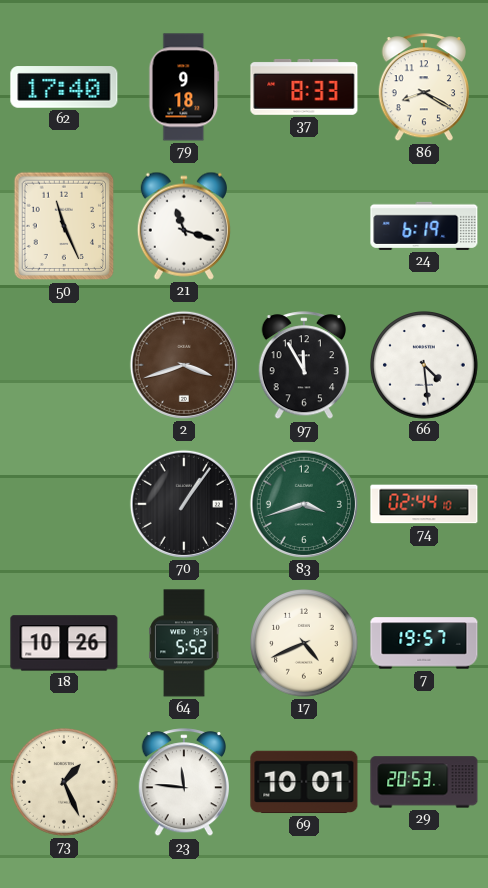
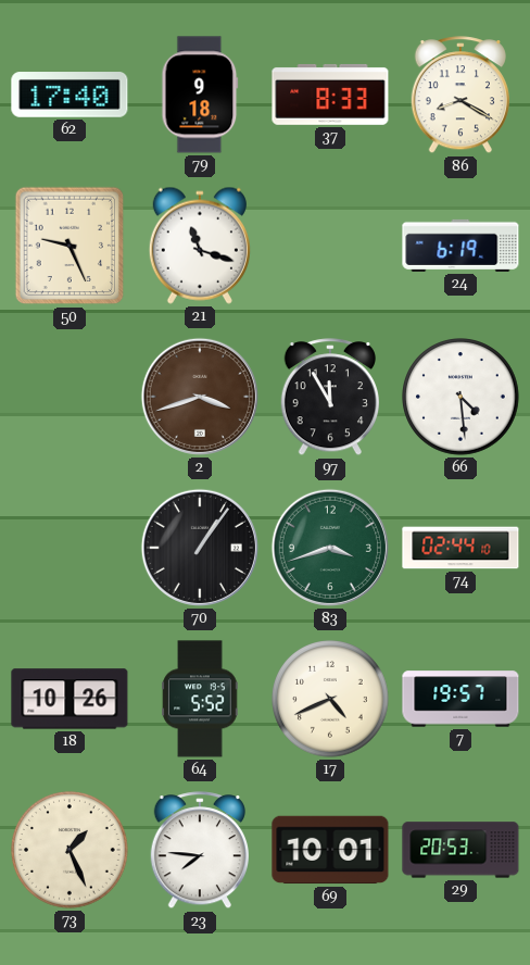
50: 11:26 -> 9:26
23: 11:46 -> 7:46
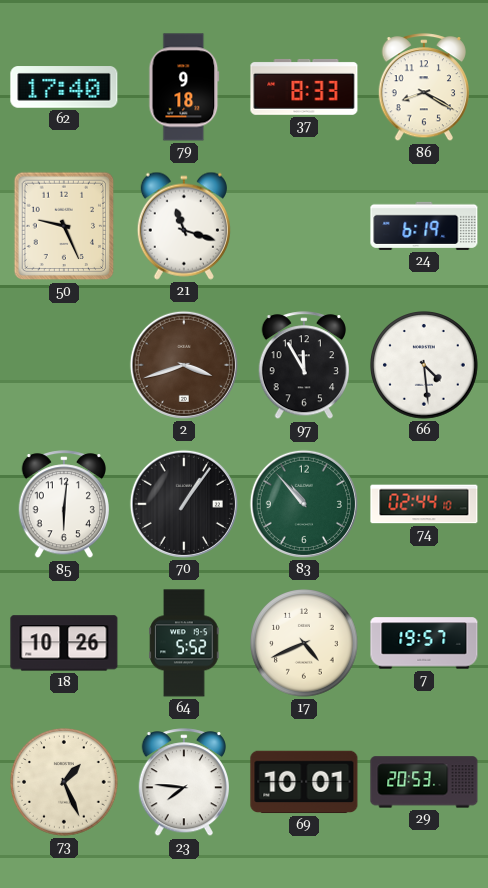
85: none -> 6:01
83: 3:42 -> 10:53
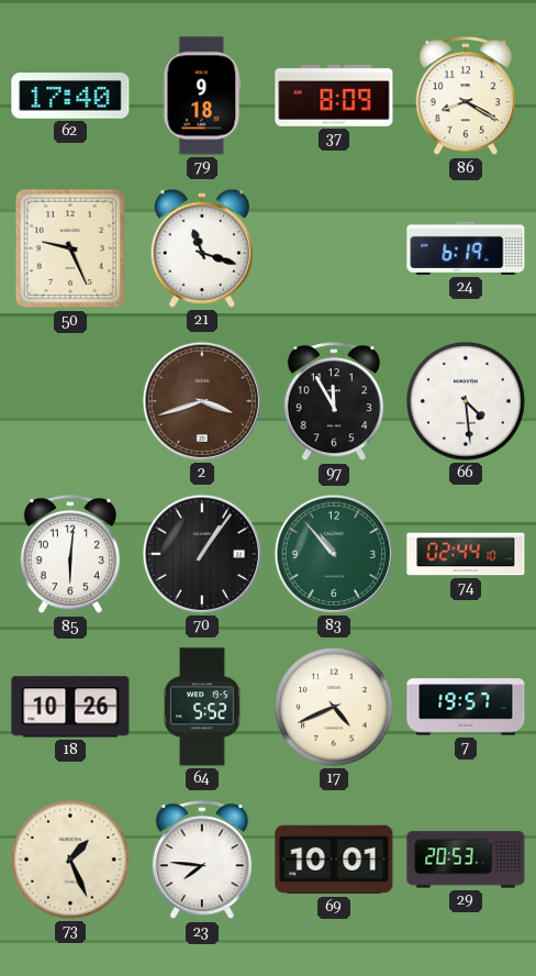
37: 8:33 -> 8:09
